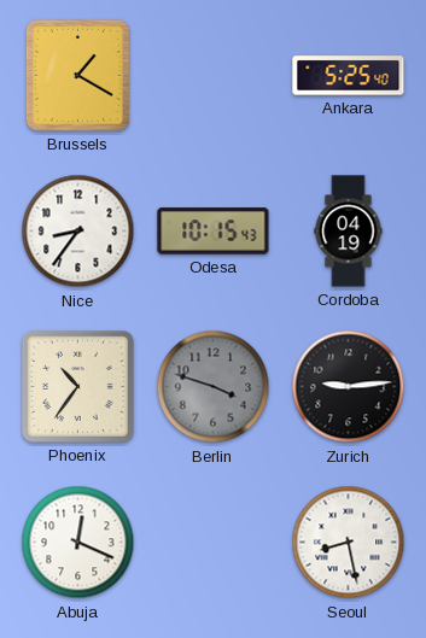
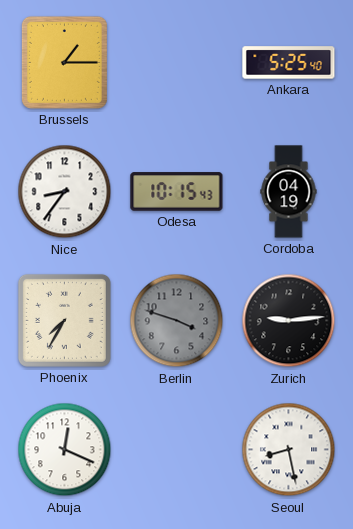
Brussels: 1:20 -> 1:15
Phoenix: 10:36 -> 7:35
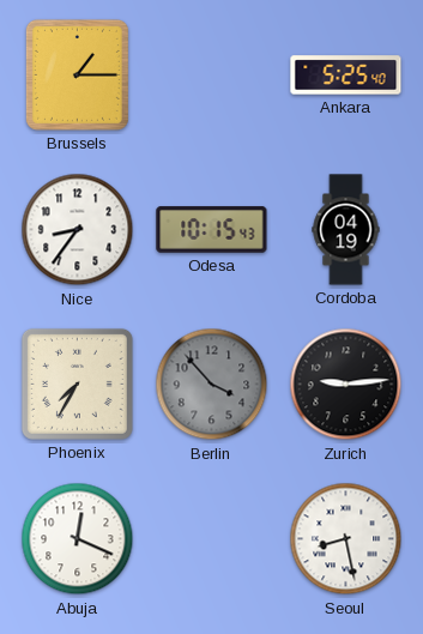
Berlin: 3:48 -> 3:53
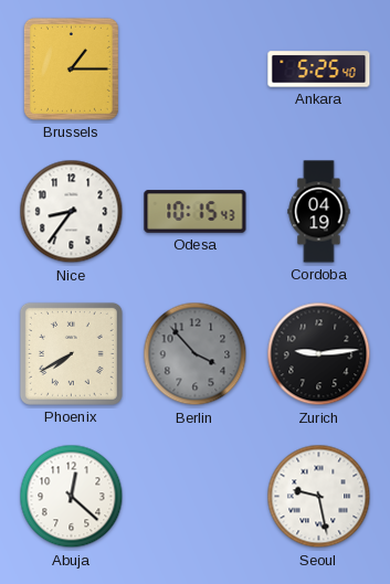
Phoenix: 7:35 -> 7:40
Abuja: 12:19 -> 12:22
Seoul: 8:28 -> 9:28
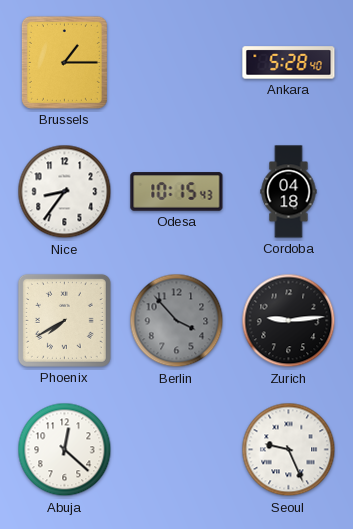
Ankara: 5:25 -> 5:28
Cordoba: 04:19 -> 04:18
Seoul: 9:28 -> 9:26
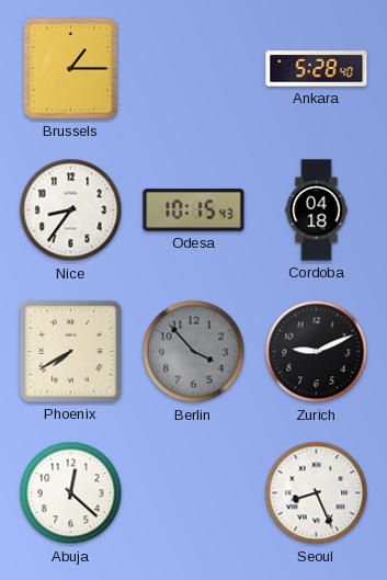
Zurich: 9:14 -> 9:11
Seoul: 9:26 -> 8:26
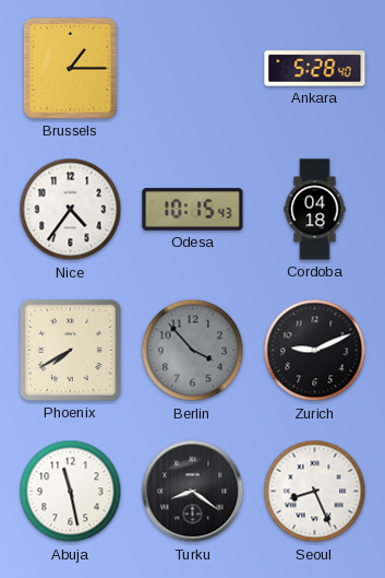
Nice: 8:36 -> 4:36
Abuja: 12:22 -> 11:28
Turku: none -> 8:21
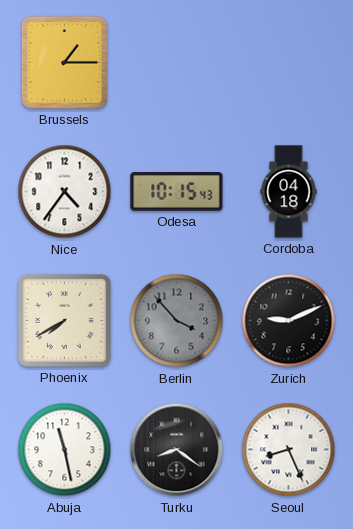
Ankara: 5:28 -> none
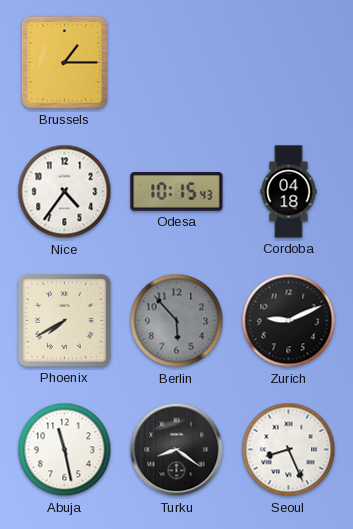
Berlin: 3:53 -> 5:53
